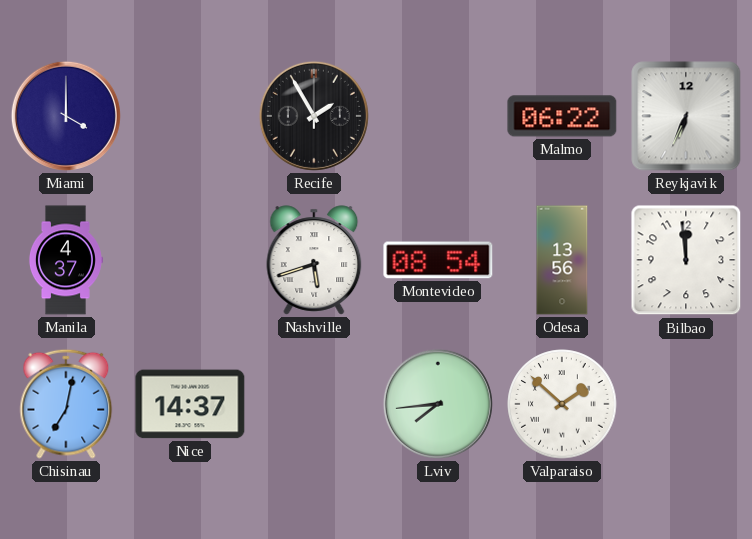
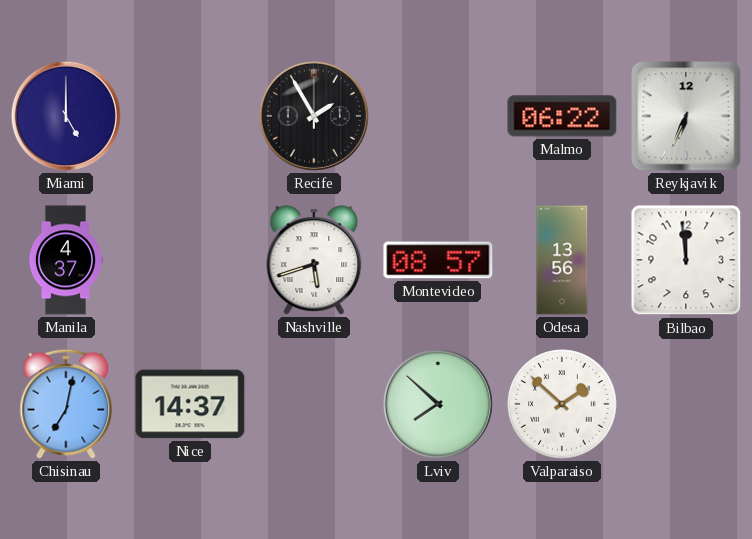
Miami: 4:00 -> 5:00
Montevideo: 08:54 -> 08:57
Lviv: 7:44 -> 7:52
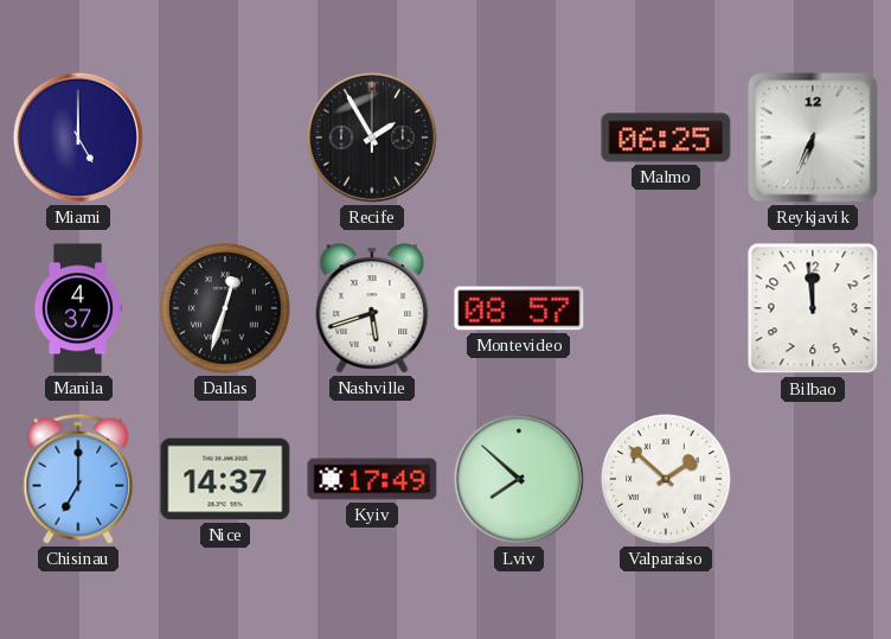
Malmo: 06:22 -> 06:25
Dallas: none -> 12:33
Odesa: 13:56 -> none
Chisinau: 7:02 -> 7:00
Kyiv: none -> 17:49
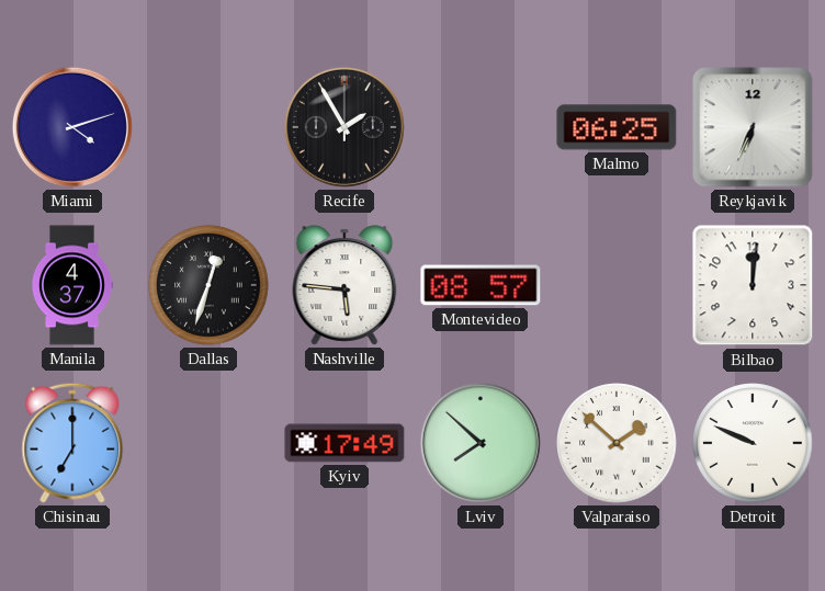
Miami: 5:00 -> 4:12
Nashville: 5:42 -> 5:46
Bilbao: 11:59 -> 12:01
Nice: 14:37 -> none
Detroit: none -> 9:49
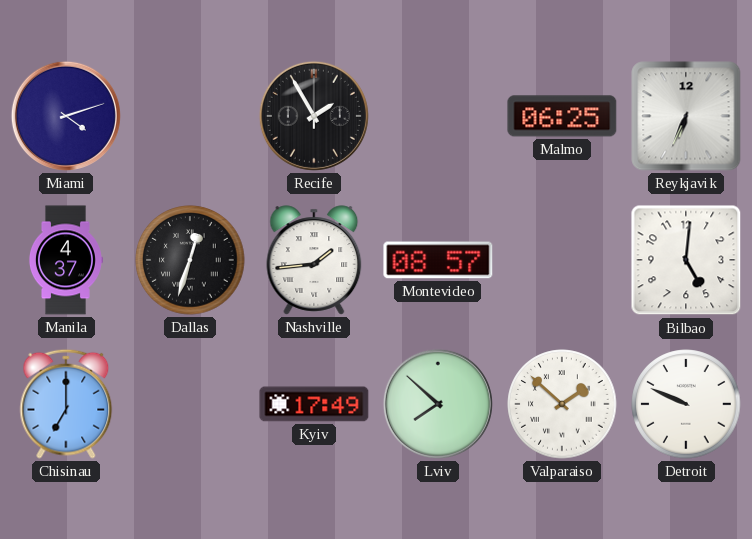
Nashville: 5:46 -> 1:44
Bilbao: 12:01 -> 5:01
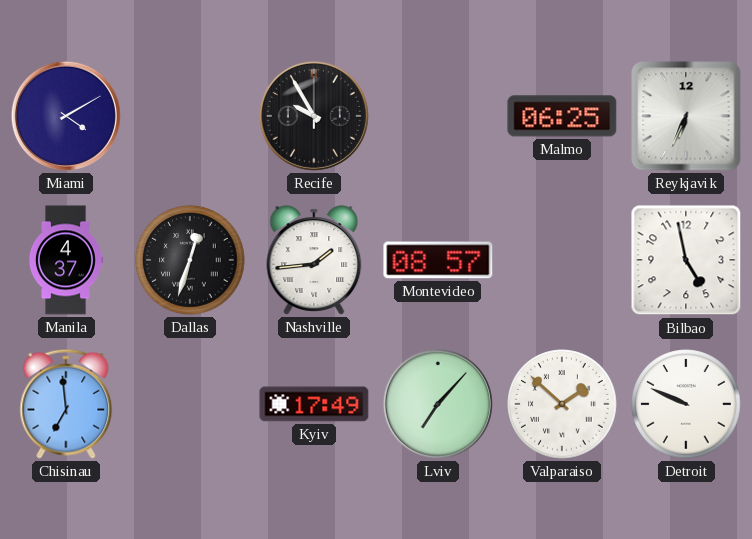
Miami: 4:12 -> 4:10
Recife: 1:55 -> 9:55
Bilbao: 5:01 -> 4:58
Chisinau: 7:00 -> 6:59
Lviv: 7:52 -> 7:07
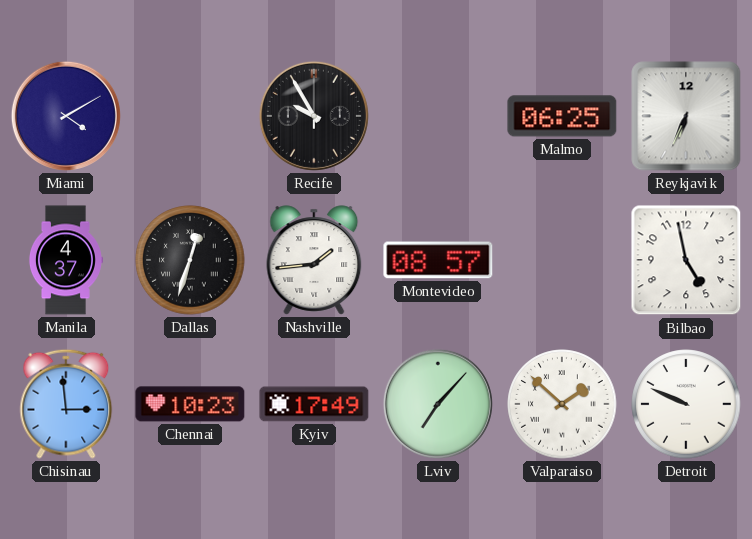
Chisinau: 6:59 -> 2:59
Chennai: none -> 10:23
